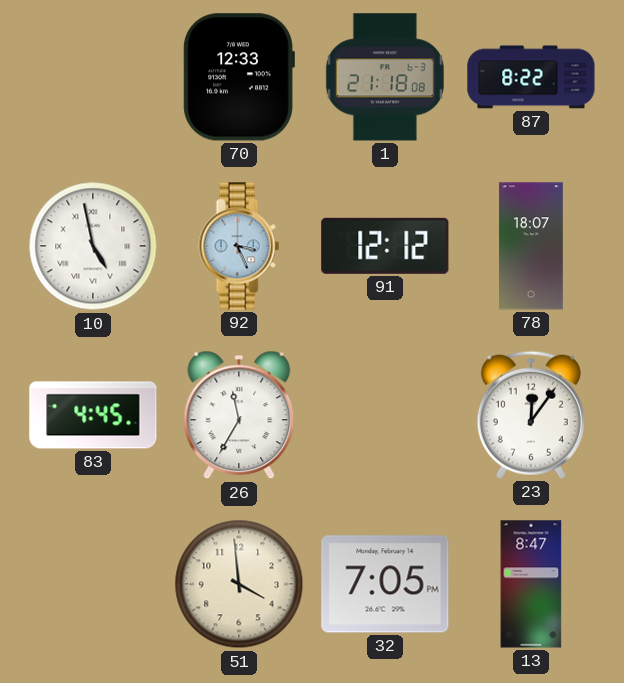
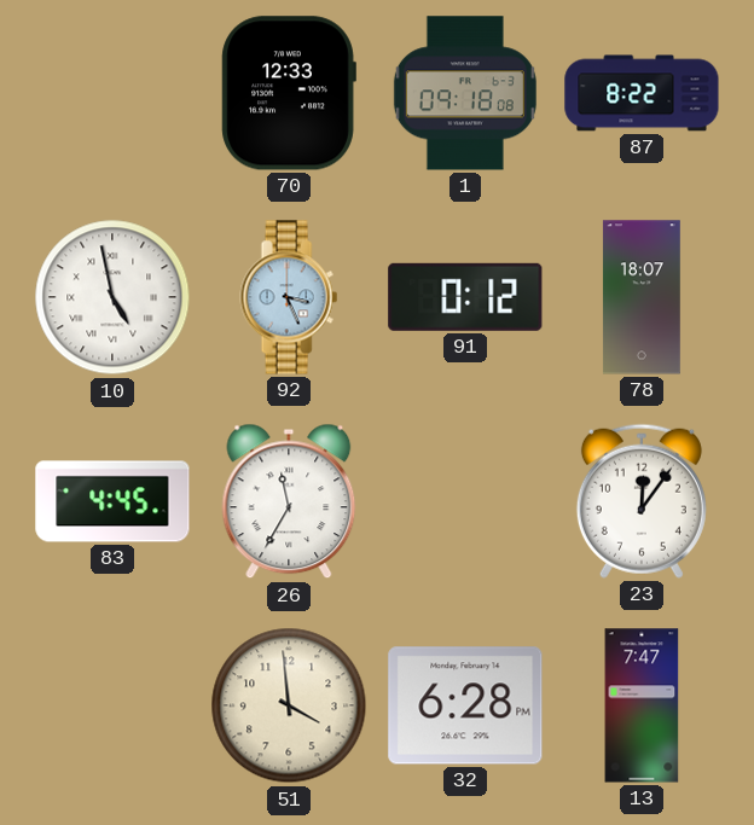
1: 21:18 -> 09:18
91: 12:12 -> 0:12
32: 7:05 -> 6:28
13: 8:47 -> 7:47
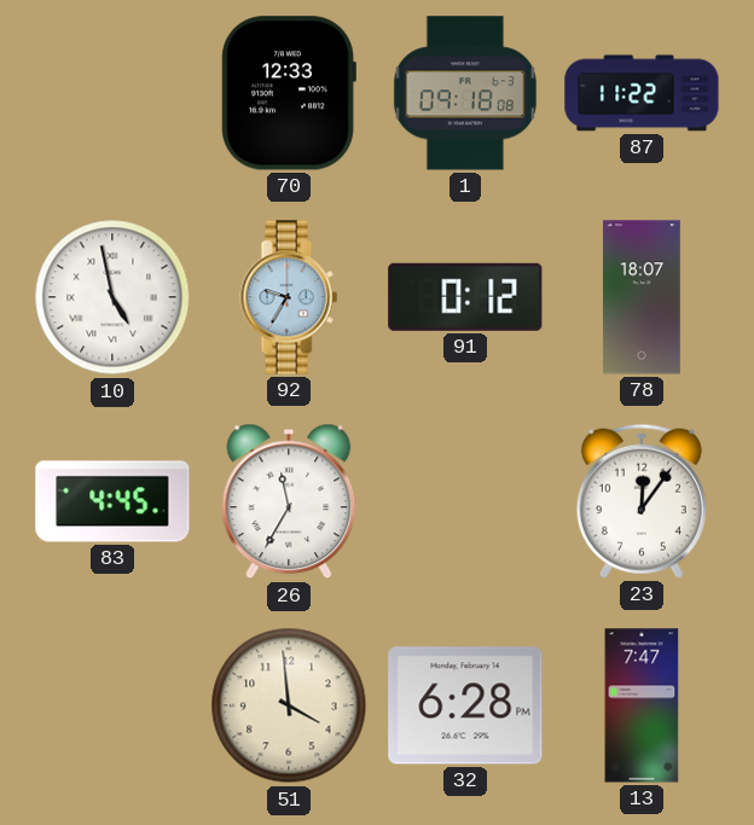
87: 8:22 -> 11:22
92: 3:26 -> 9:35
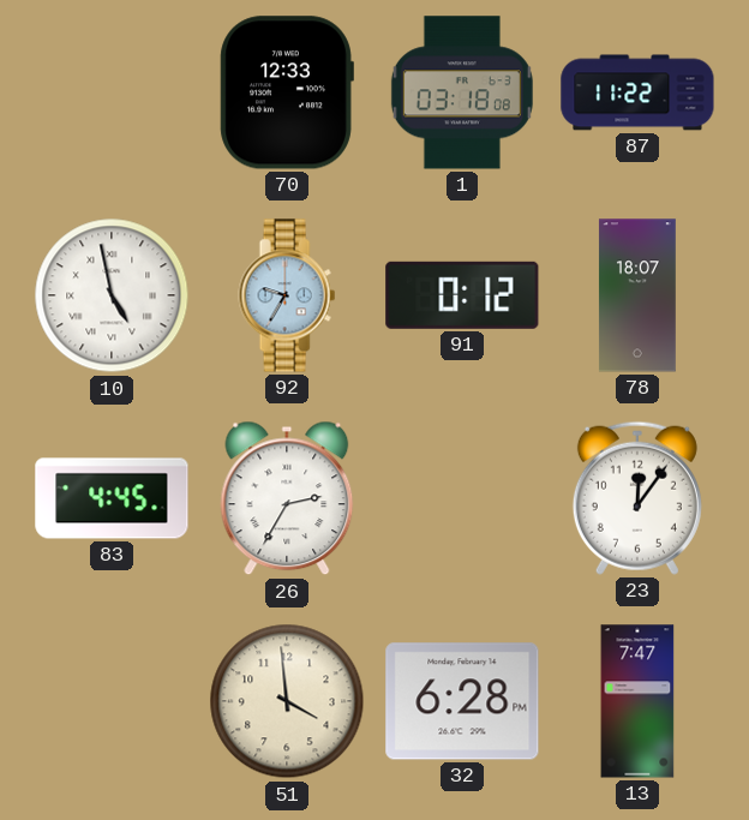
1: 09:18 -> 03:18
26: 11:35 -> 2:35
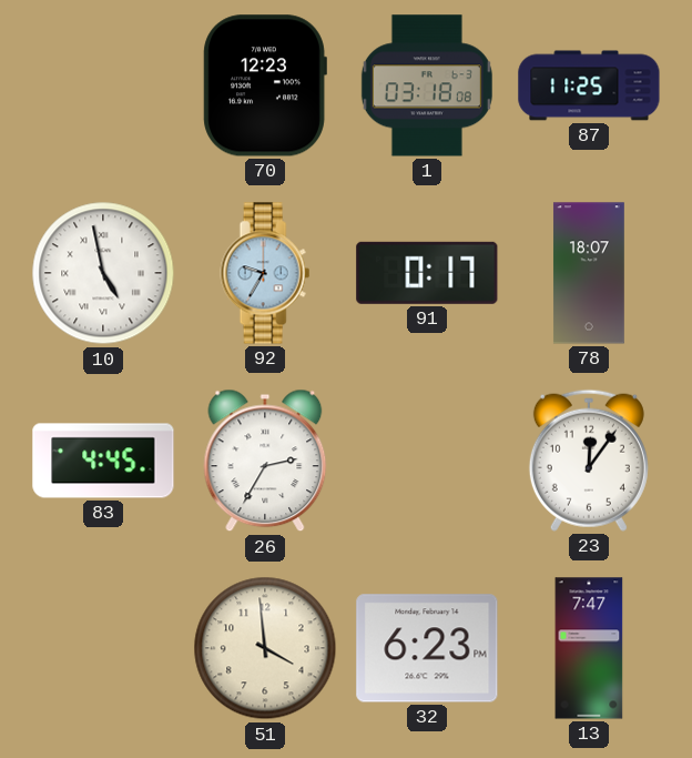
70: 12:33 -> 12:23
87: 11:22 -> 11:25
91: 0:12 -> 0:17
32: 6:28 -> 6:23
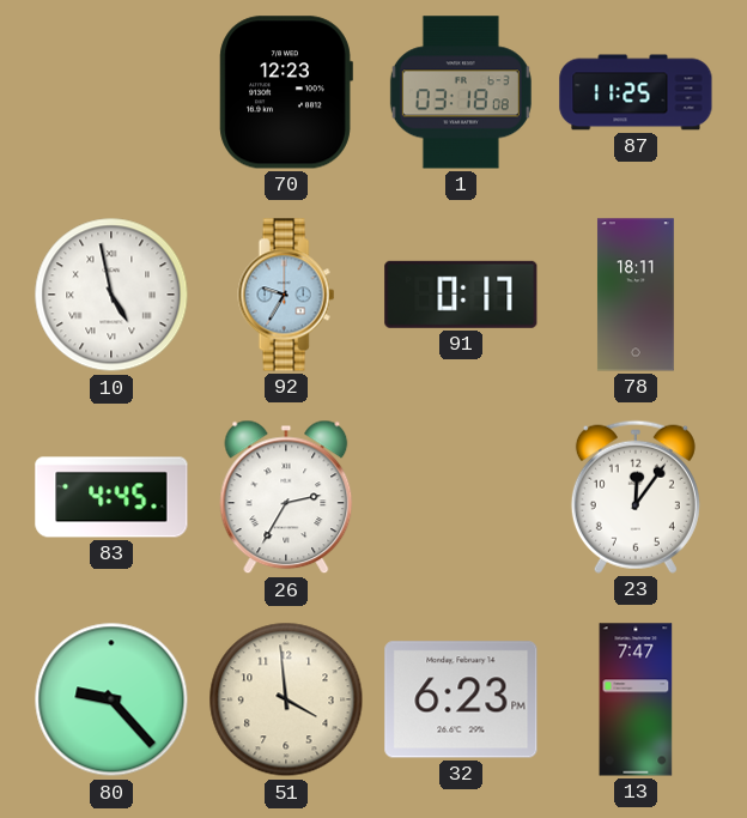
78: 18:07 -> 18:11
80: none -> 9:23
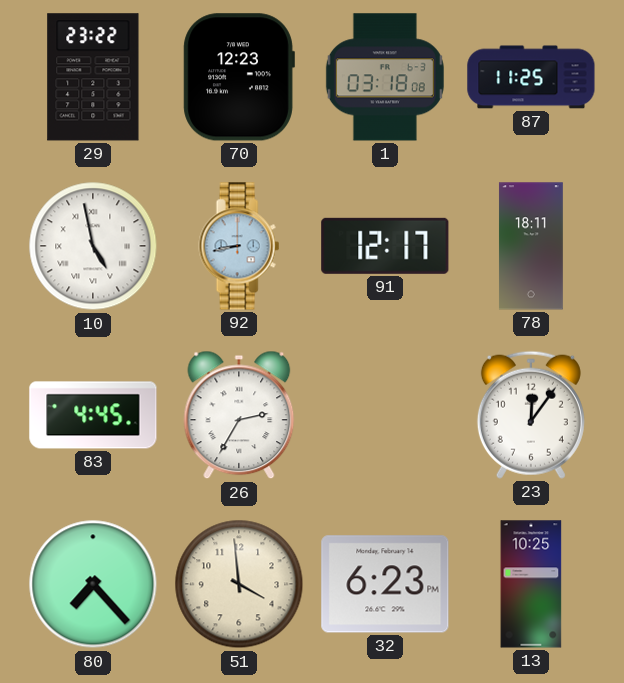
29: none -> 23:22
92: 9:35 -> 8:43
91: 0:17 -> 12:17
80: 9:23 -> 7:23
13: 7:47 -> 10:25
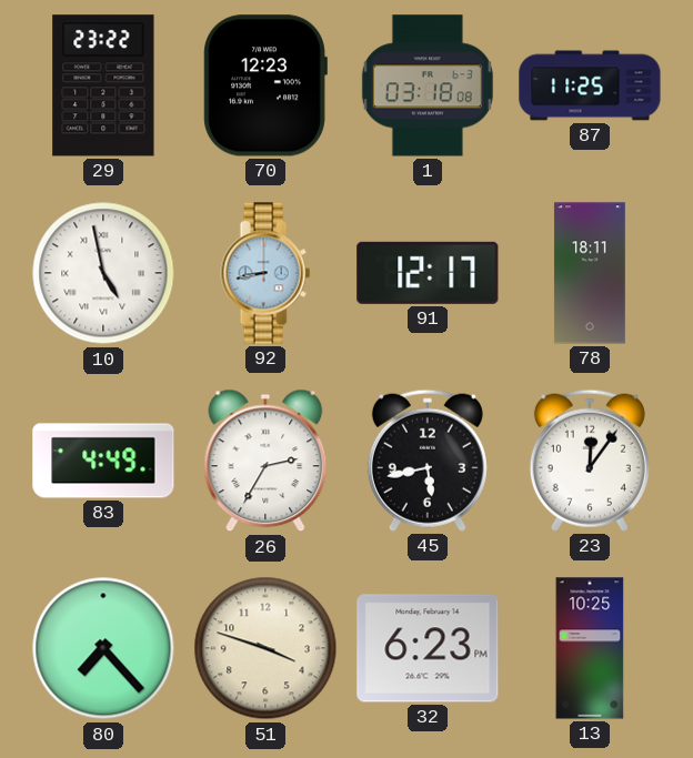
83: 4:45 -> 4:49
45: none -> 5:43
51: 3:59 -> 3:48
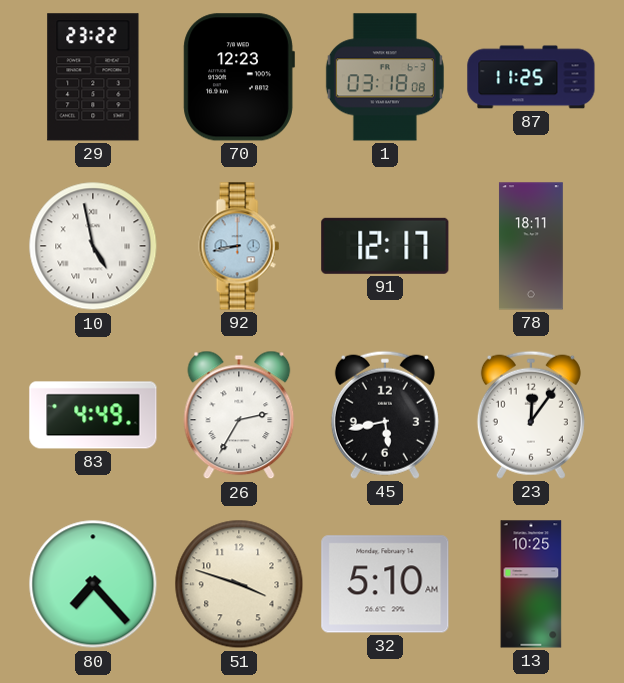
32: 6:23 -> 5:10
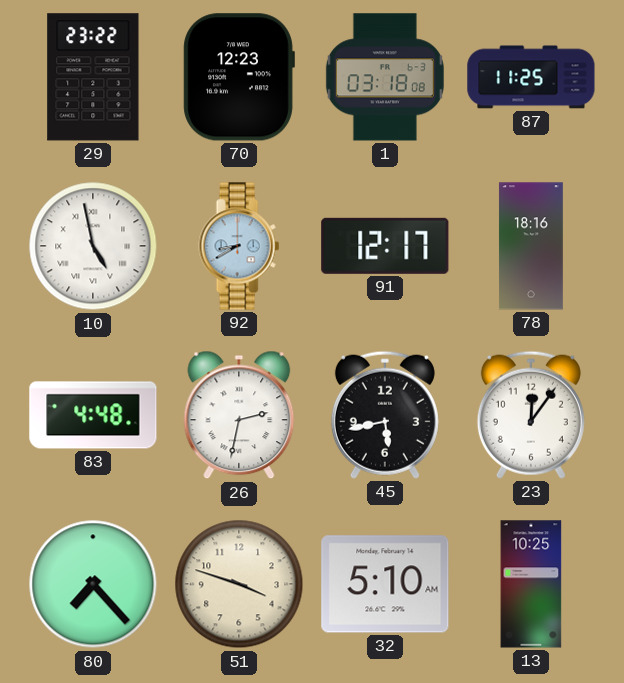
92: 8:43 -> 8:40
78: 18:11 -> 18:16
83: 4:49 -> 4:48
26: 2:35 -> 2:32
